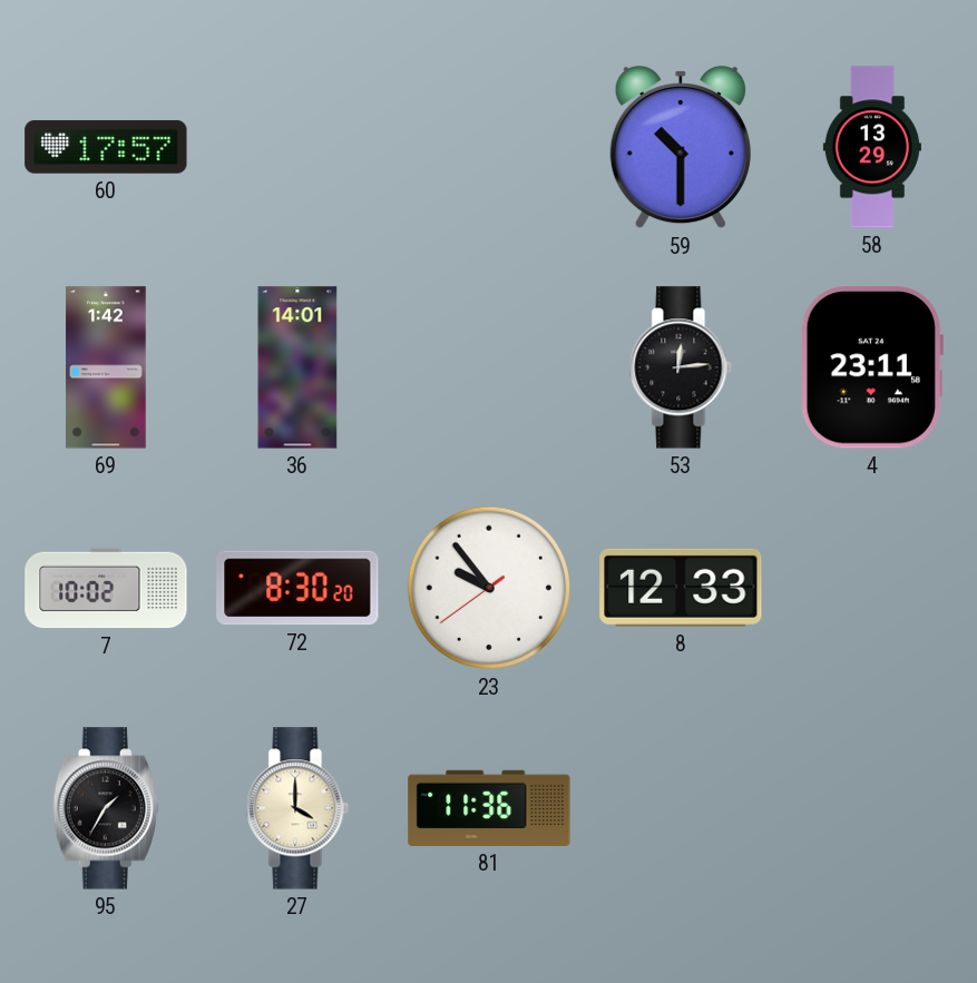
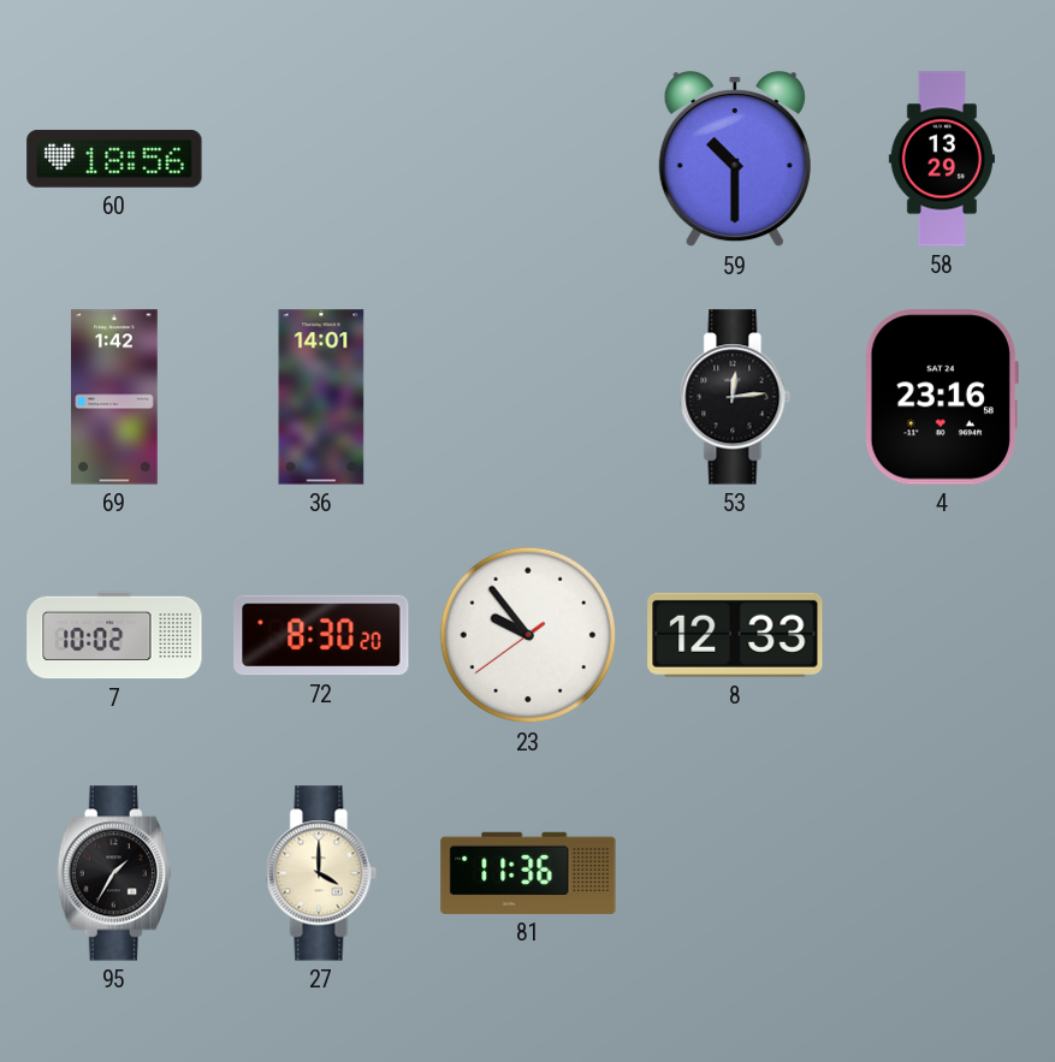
60: 17:57 -> 18:56
4: 23:11 -> 23:16
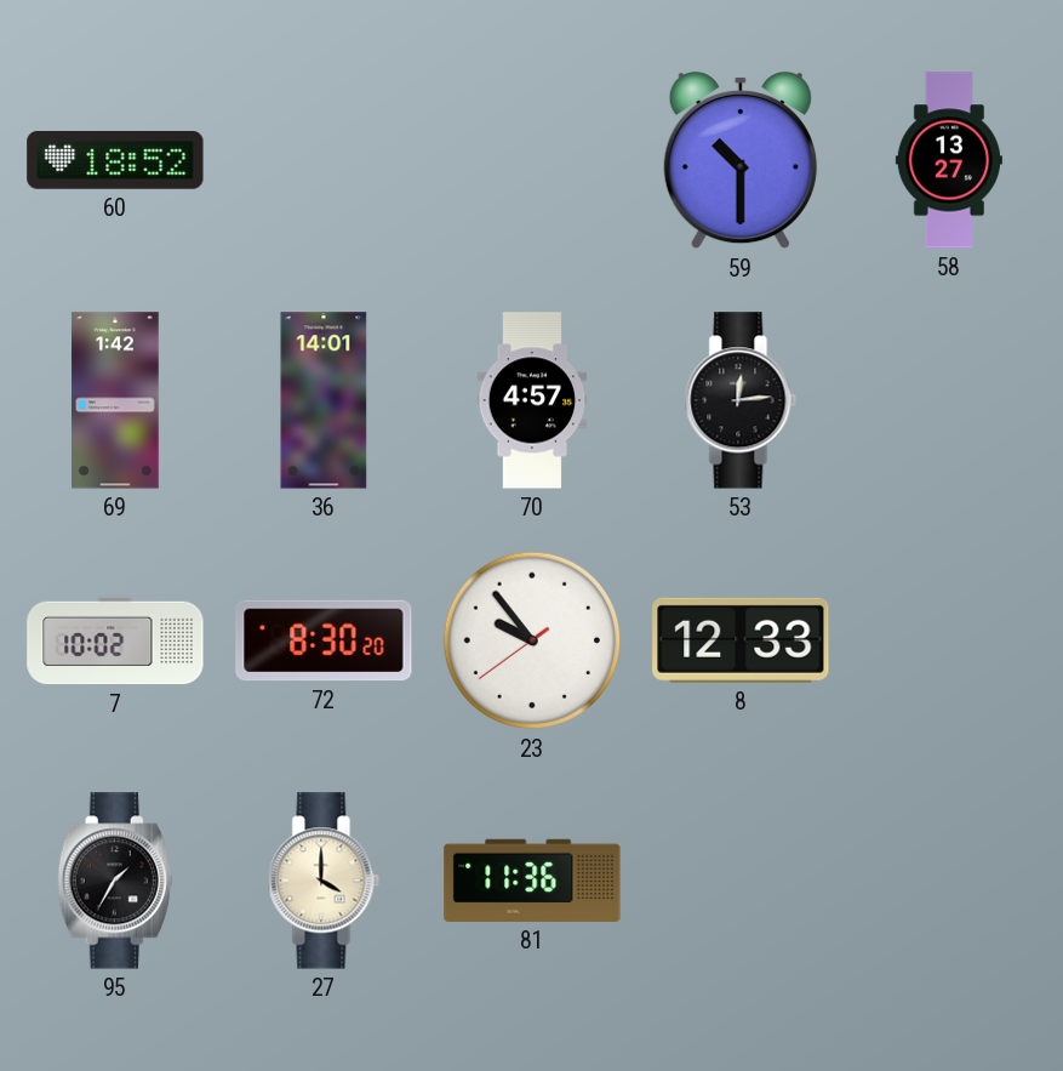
60: 18:56 -> 18:52
58: 13:29 -> 13:27
70: none -> 4:57
4: 23:16 -> none
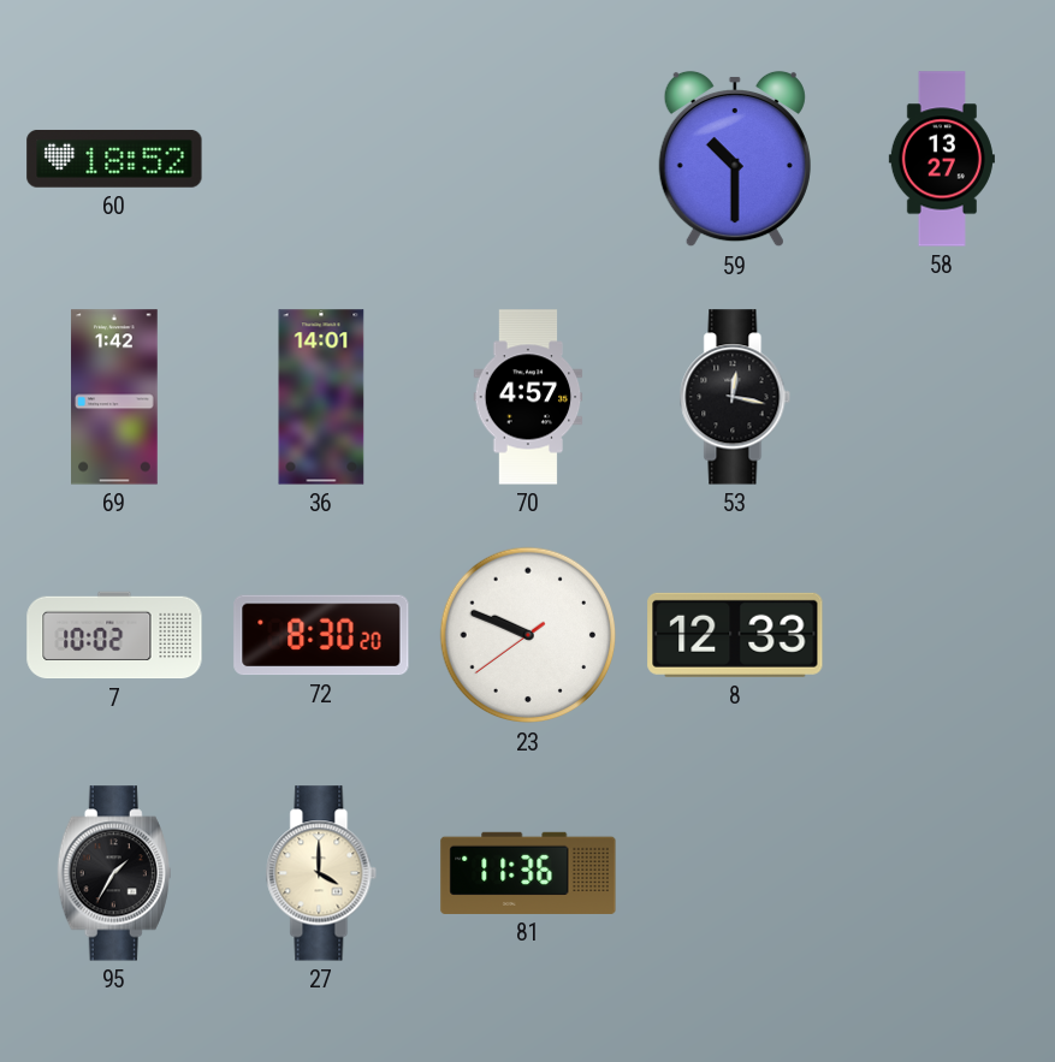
53: 12:14 -> 12:17
23: 9:53 -> 9:48
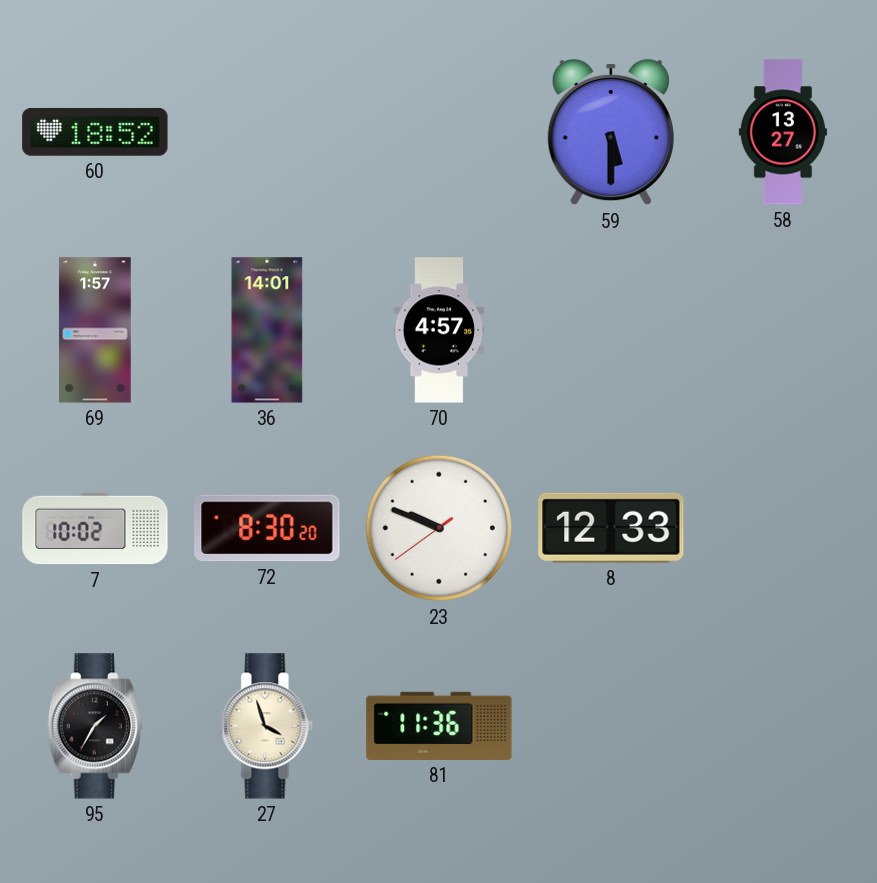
59: 10:30 -> 5:30
69: 1:42 -> 1:57
53: 12:17 -> none
27: 4:00 -> 3:57
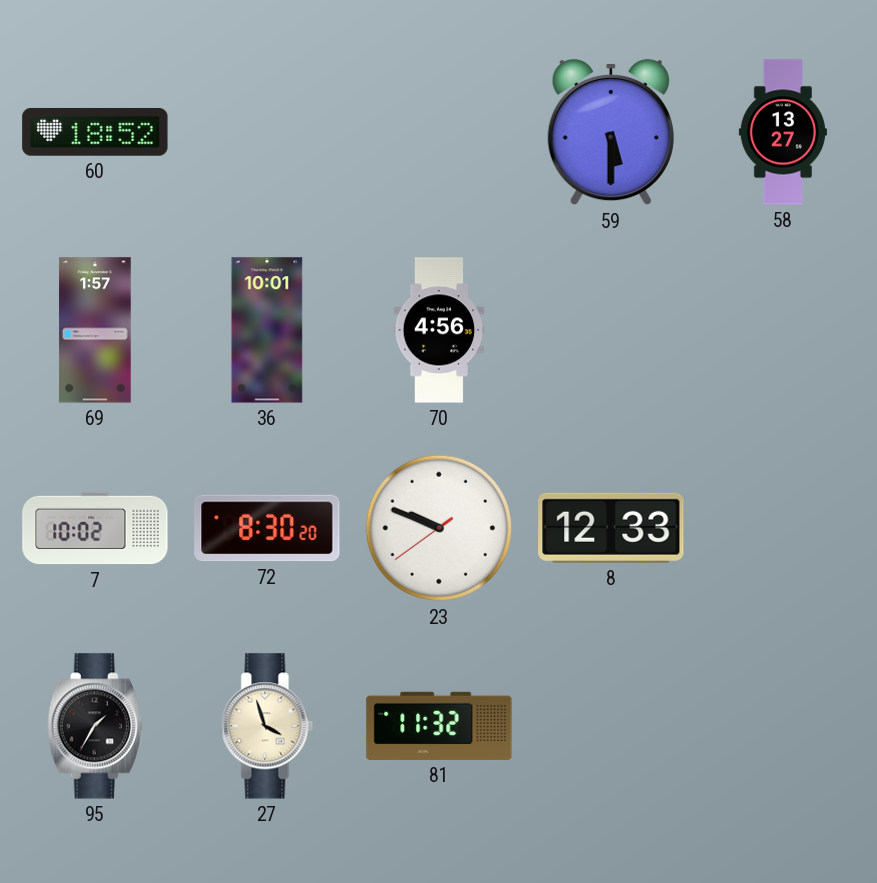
36: 14:01 -> 10:01
70: 4:57 -> 4:56
81: 11:36 -> 11:32
